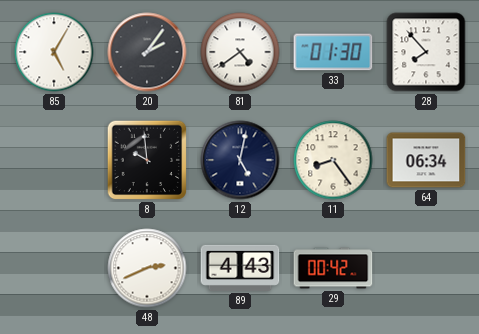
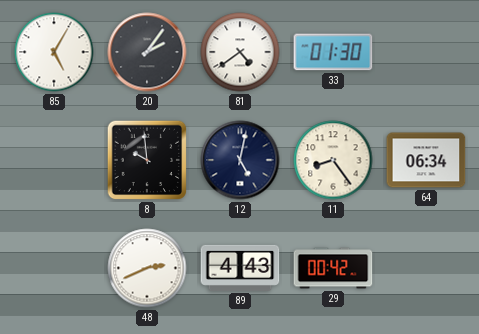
28: 7:53 -> none
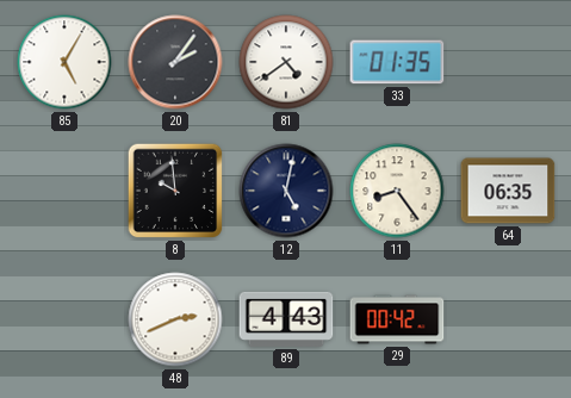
33: 01:30 -> 01:35
64: 06:34 -> 06:35
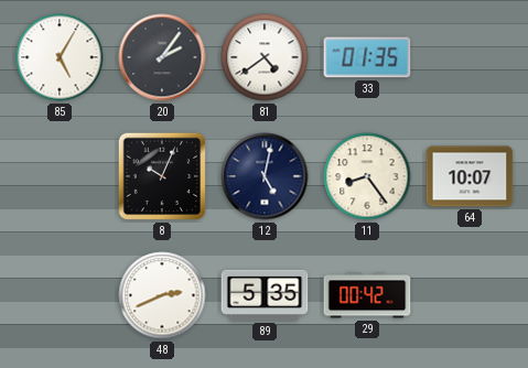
8: 9:59 -> 10:04
64: 06:35 -> 10:07
89: 4:43 -> 5:35
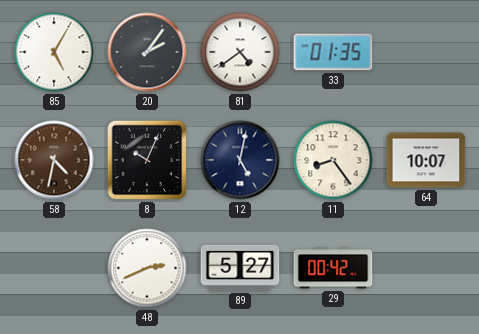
58: none -> 4:32
89: 5:35 -> 5:27
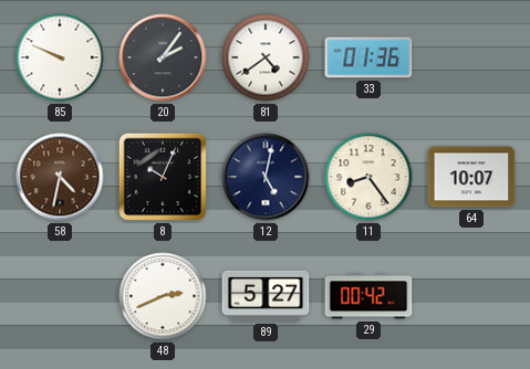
85: 5:05 -> 9:49
33: 01:35 -> 01:36
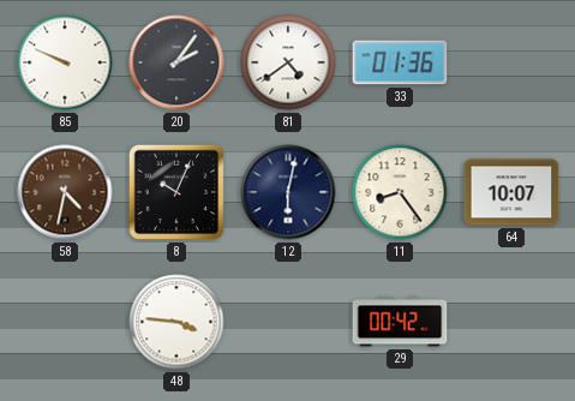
12: 5:02 -> 6:02
48: 2:41 -> 3:46
89: 5:27 -> none
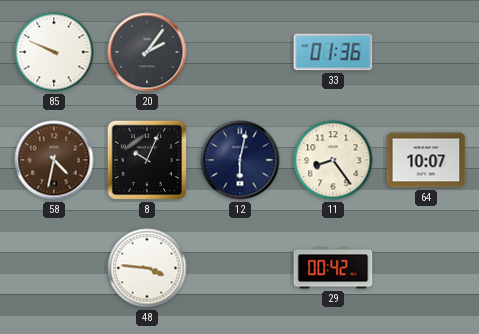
81: 4:39 -> none
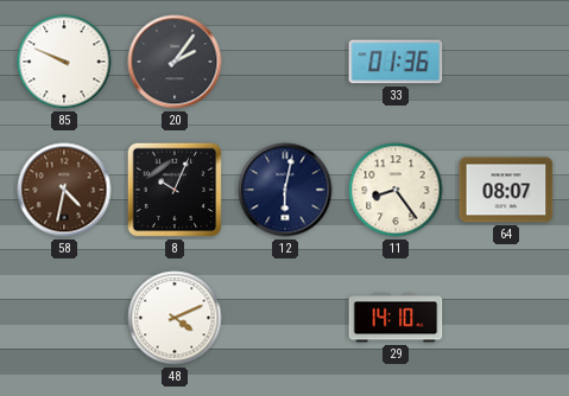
64: 10:07 -> 08:07
48: 3:46 -> 4:11
29: 00:42 -> 14:10
